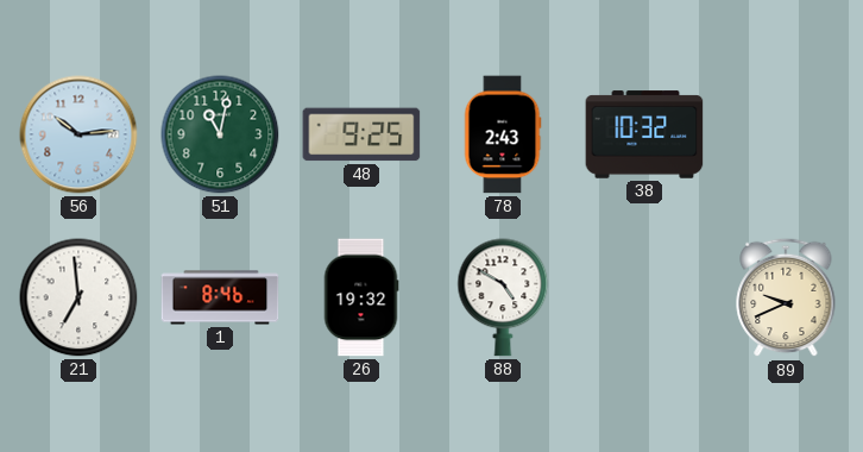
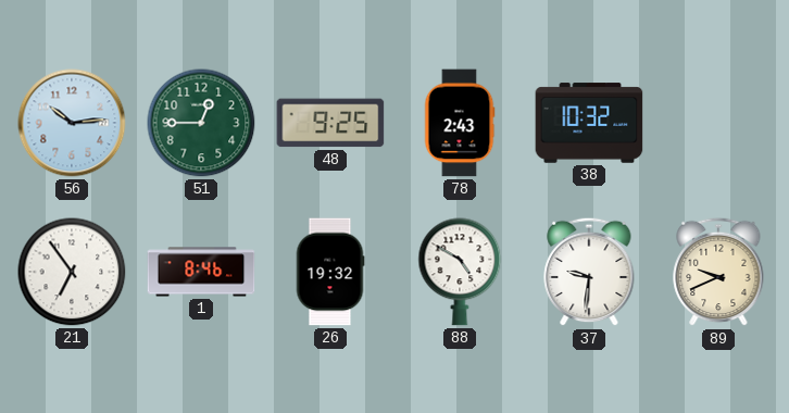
51: 11:02 -> 12:45
21: 6:59 -> 6:54
37: none -> 9:31
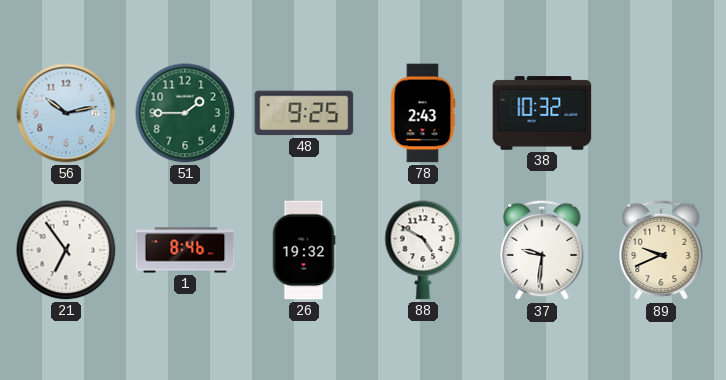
56: 10:14 -> 10:13
51: 12:45 -> 1:45
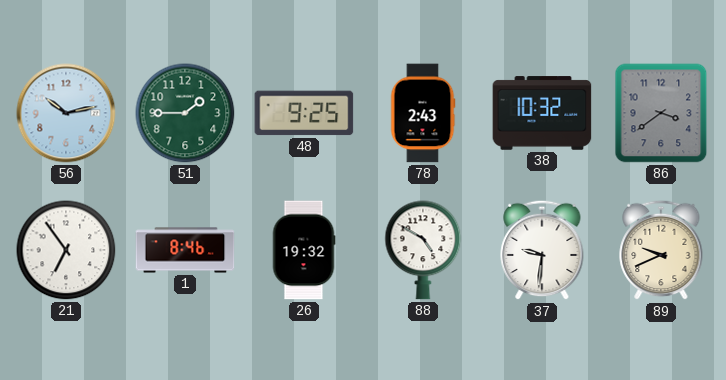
86: none -> 3:39
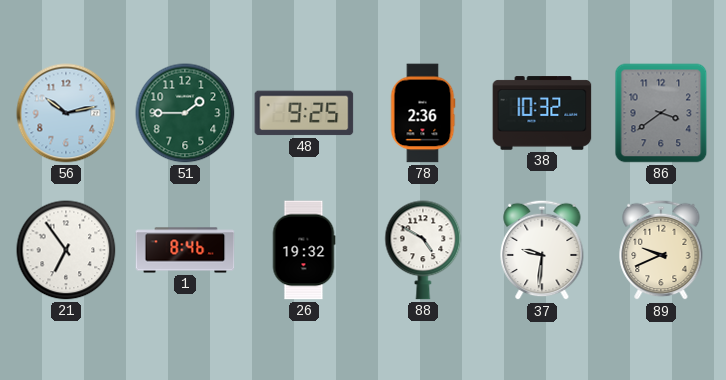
78: 2:43 -> 2:36
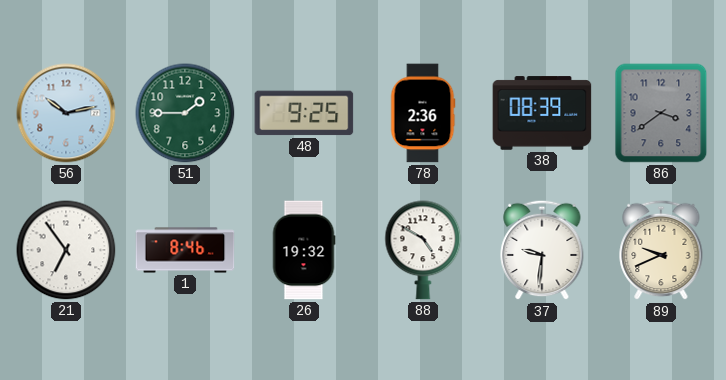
38: 10:32 -> 08:39
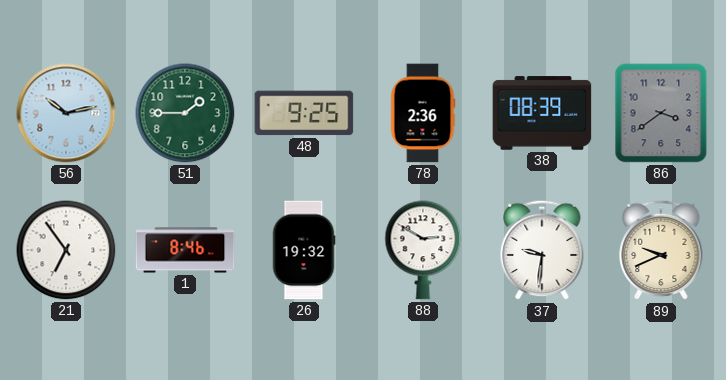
88: 4:50 -> 2:50
